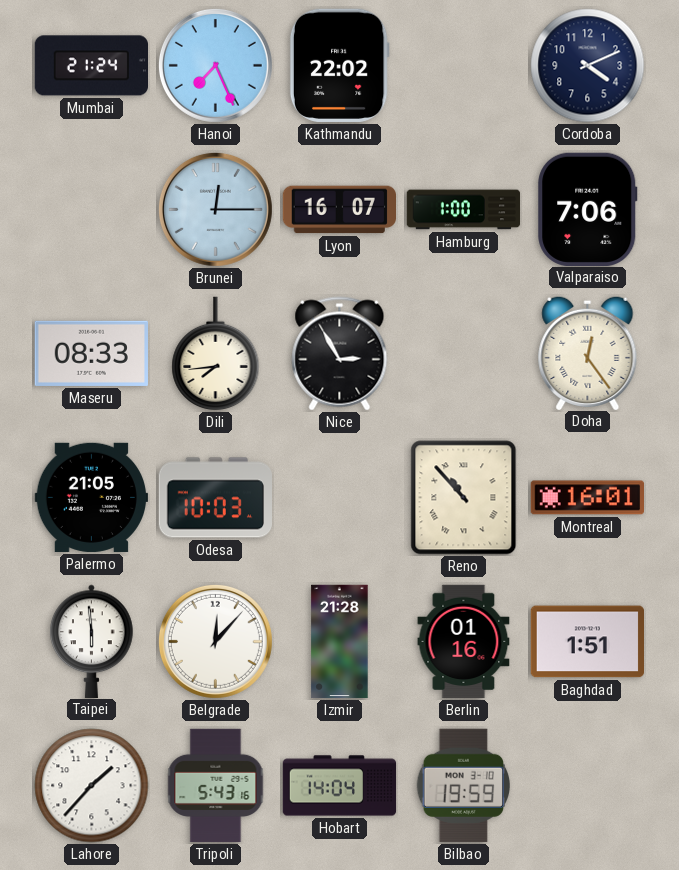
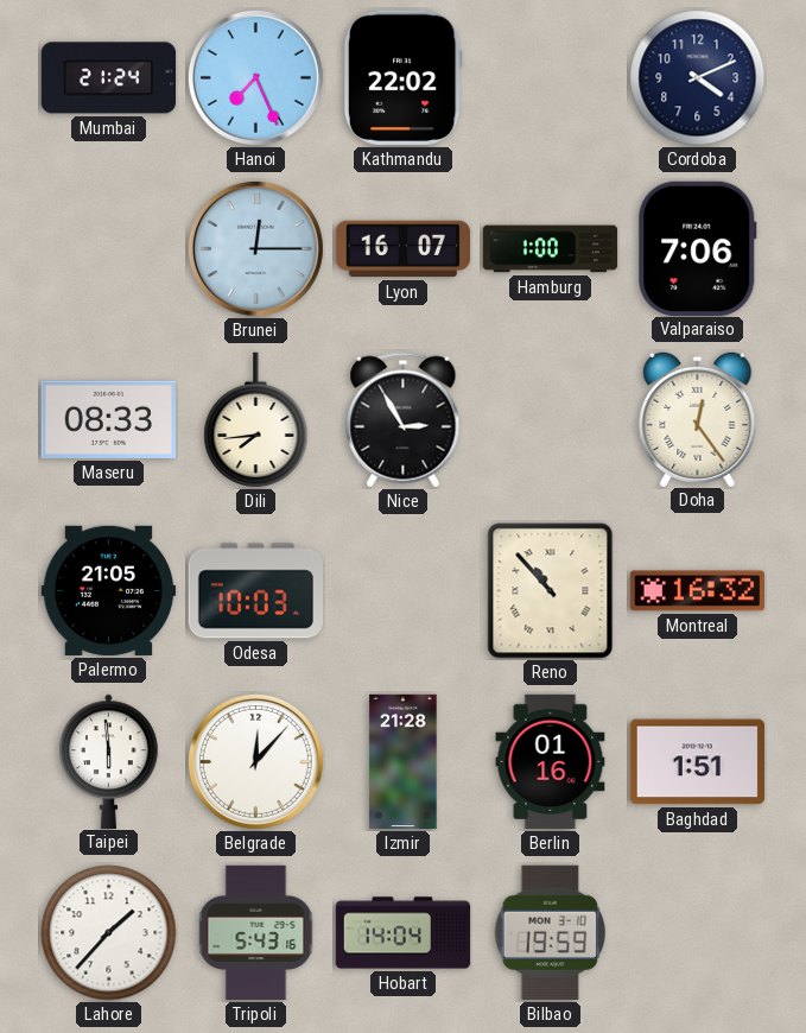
Montreal: 16:01 -> 16:32
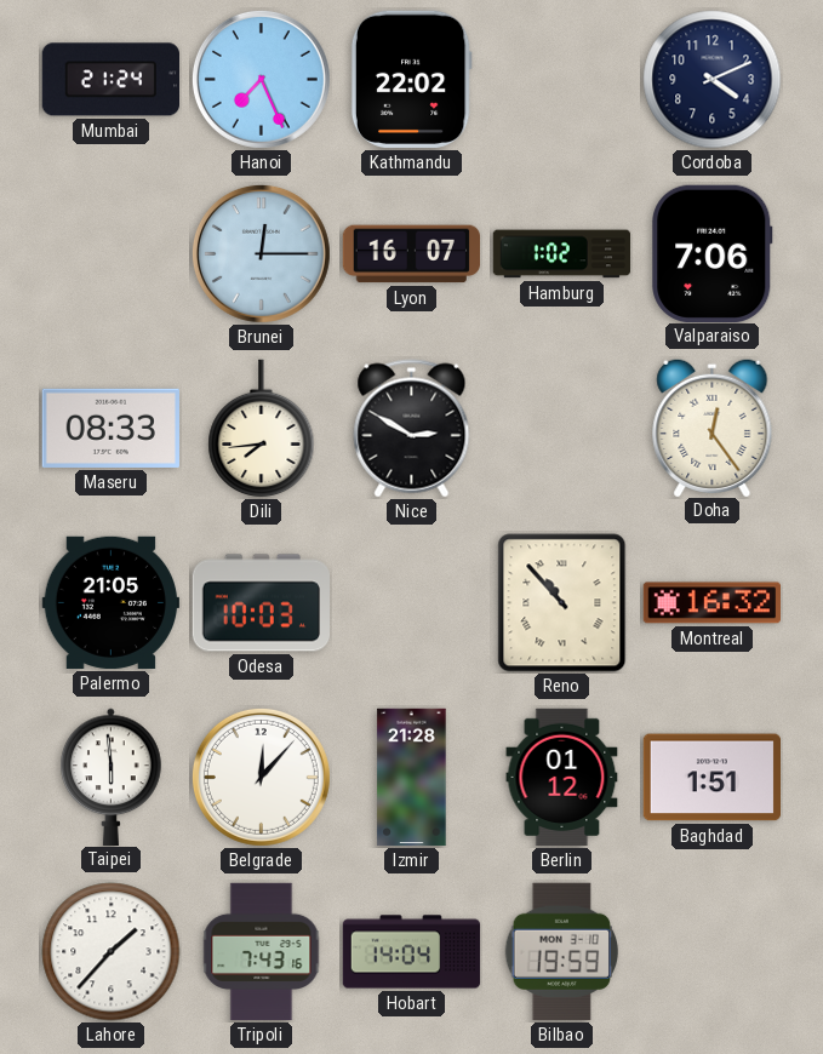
Hamburg: 1:00 -> 1:02
Nice: 2:55 -> 2:50
Berlin: 01:16 -> 01:12
Tripoli: 5:43 -> 7:43
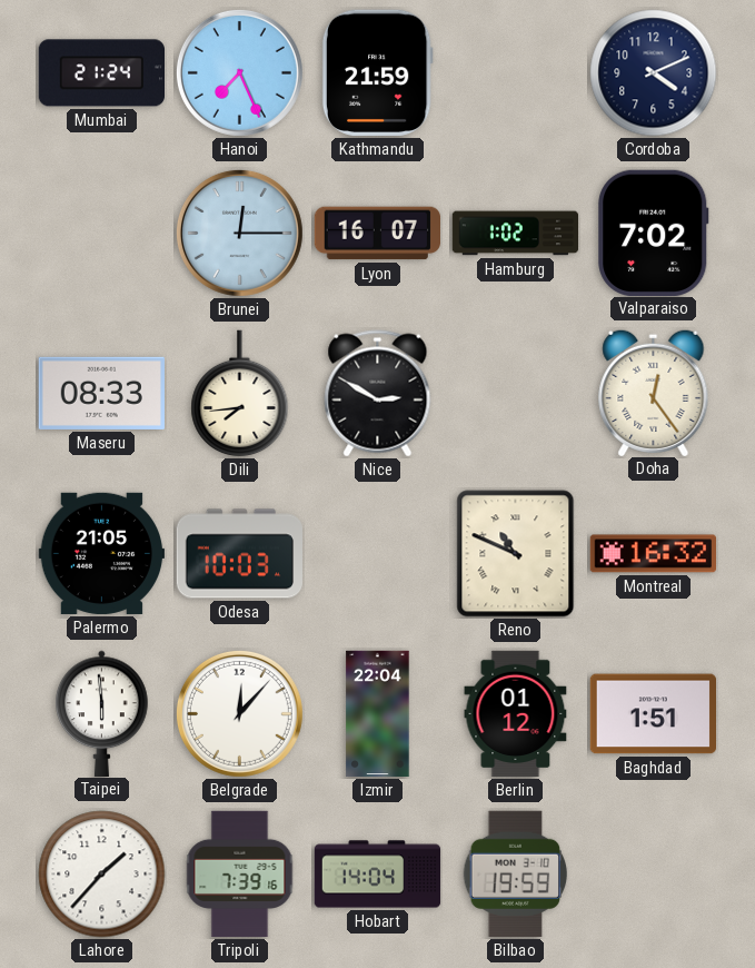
Kathmandu: 22:02 -> 21:59
Valparaiso: 7:06 -> 7:02
Reno: 10:53 -> 10:49
Izmir: 21:28 -> 22:04
Tripoli: 7:43 -> 7:39
